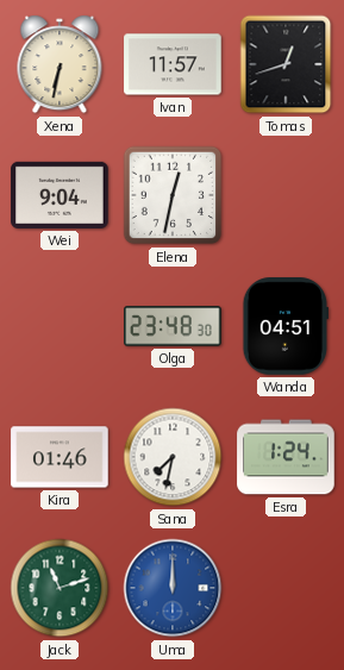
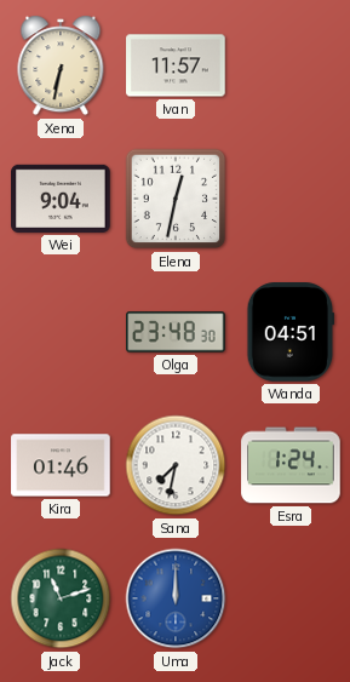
Tomas: 12:42 -> none
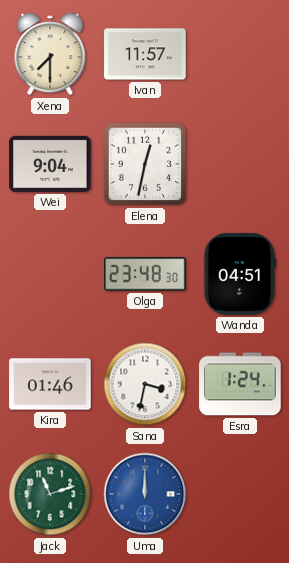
Xena: 6:32 -> 7:30
Sana: 7:32 -> 3:32
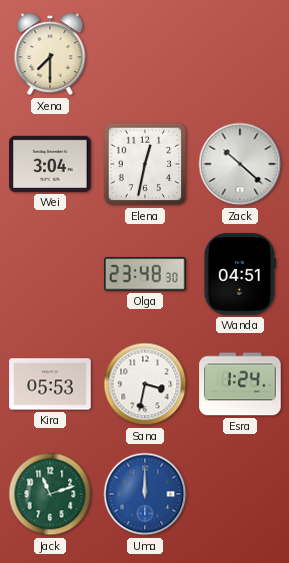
Ivan: 11:57 -> none
Wei: 9:04 -> 3:04
Zack: none -> 10:22
Kira: 01:46 -> 05:53
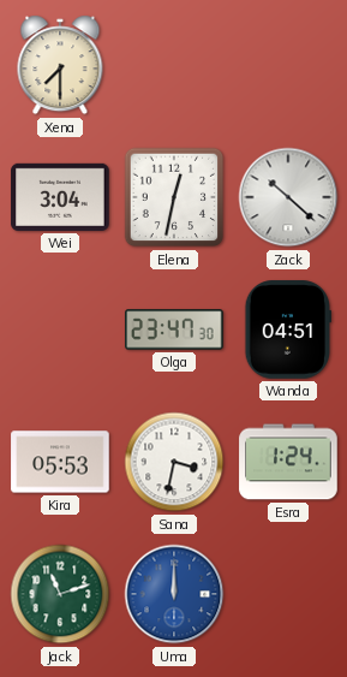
Olga: 23:48 -> 23:47
